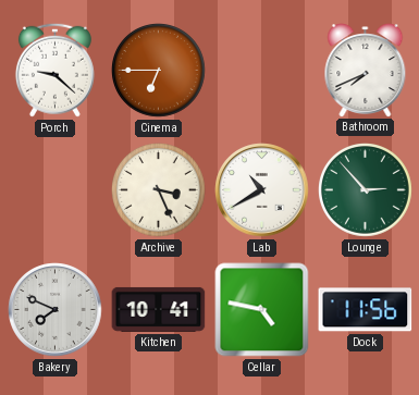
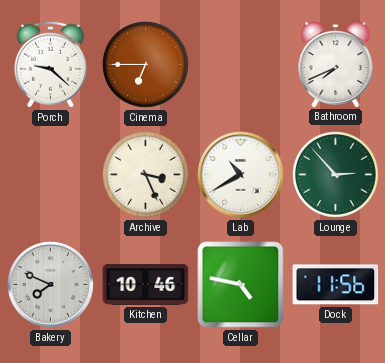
Kitchen: 10:41 -> 10:46
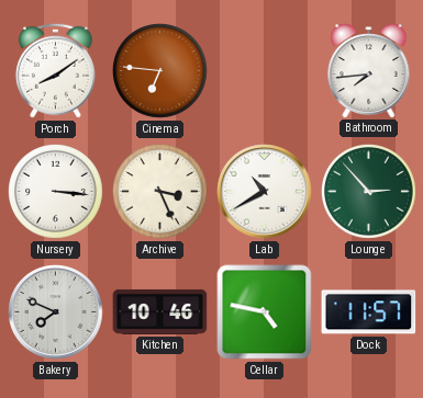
Porch: 9:22 -> 8:09
Cinema: 6:45 -> 6:46
Bathroom: 7:41 -> 7:44
Nursery: none -> 3:16
Dock: 11:56 -> 11:57
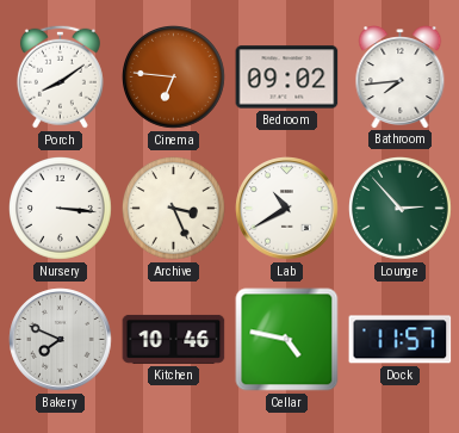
Bedroom: none -> 09:02
